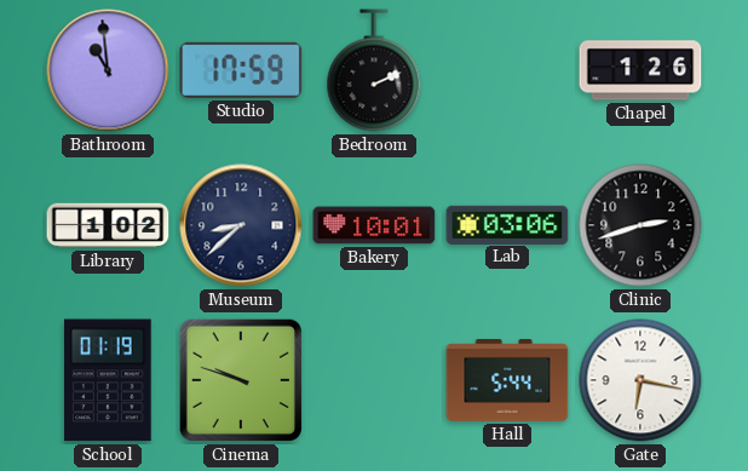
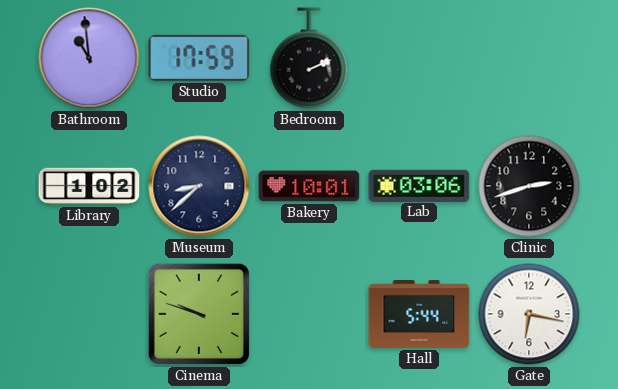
Chapel: 1:26 -> none
School: 01:19 -> none
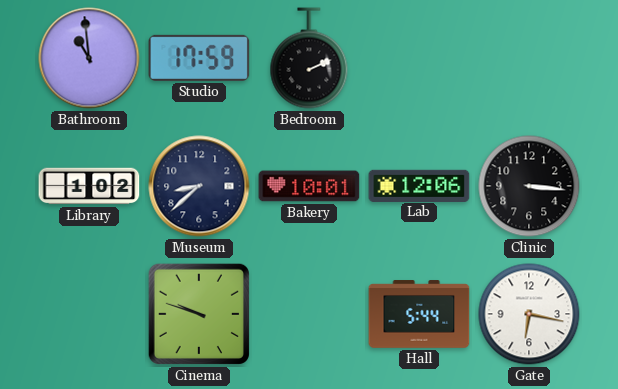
Lab: 03:06 -> 12:06
Clinic: 2:42 -> 3:16
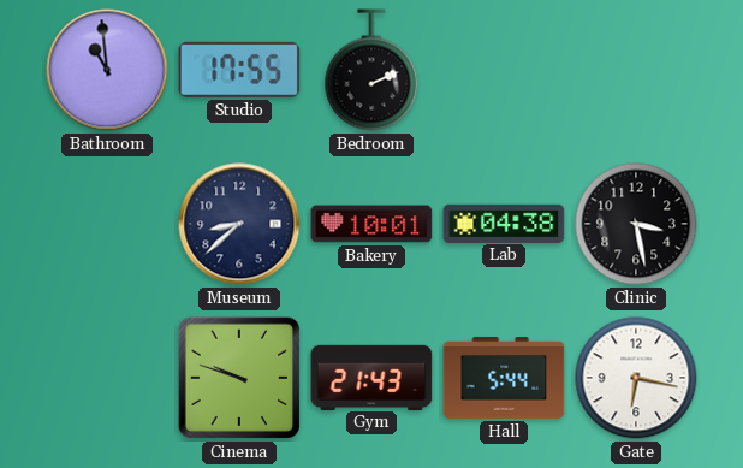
Studio: 17:59 -> 17:55
Library: 1:02 -> none
Lab: 12:06 -> 04:38
Clinic: 3:16 -> 3:28
Gym: none -> 21:43
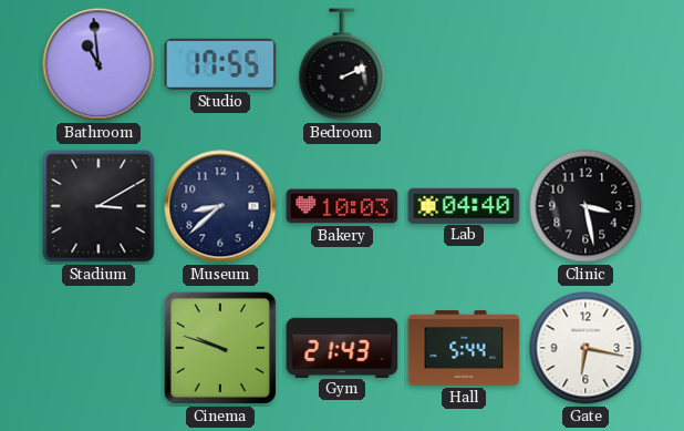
Stadium: none -> 3:10
Bakery: 10:01 -> 10:03
Lab: 04:38 -> 04:40
